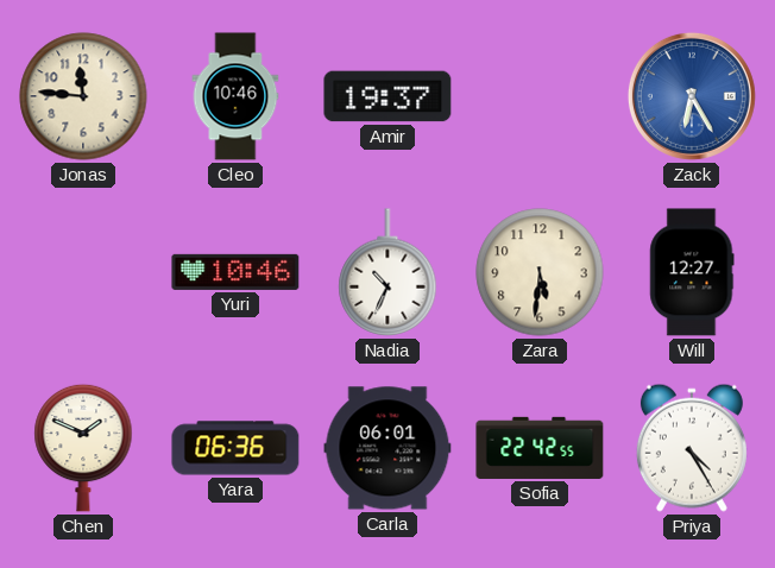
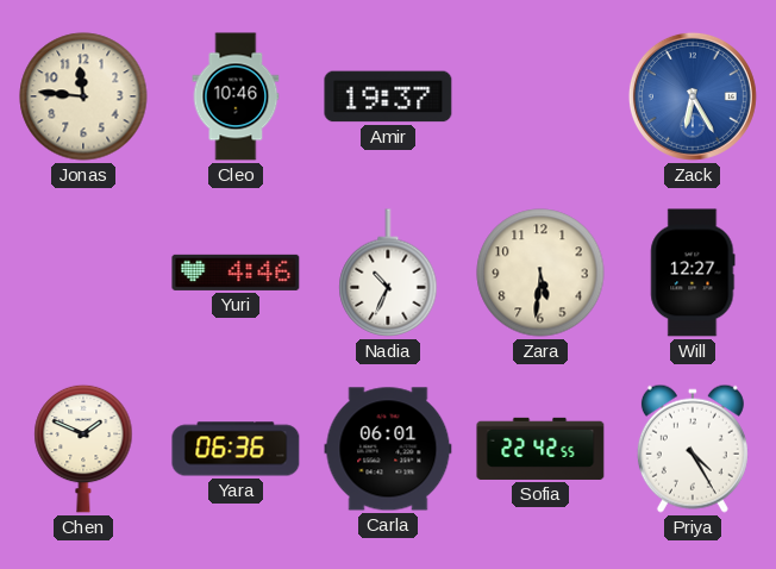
Yuri: 10:46 -> 4:46
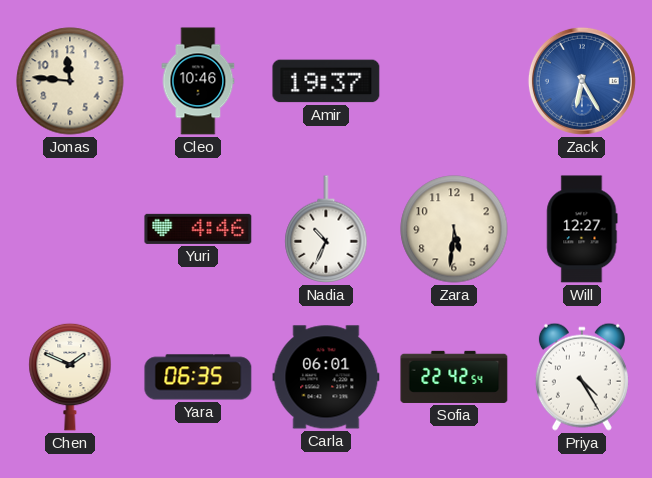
Yara: 06:36 -> 06:35
Sofia: 22:42:55 -> 22:42:54
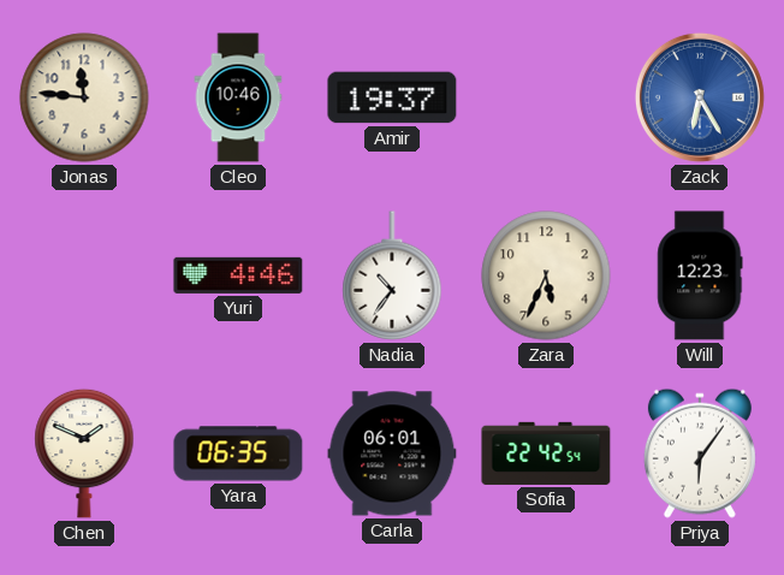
Nadia: 10:34 -> 10:36
Zara: 5:31 -> 5:34
Will: 12:27 -> 12:23
Priya: 4:25 -> 6:06
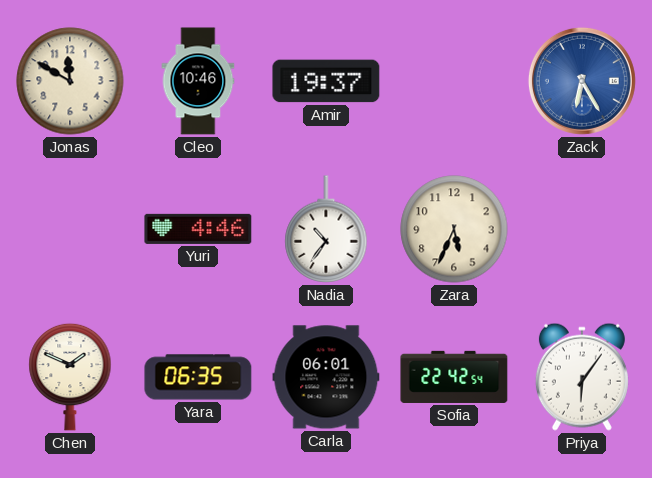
Jonas: 11:46 -> 11:50
Will: 12:23 -> none
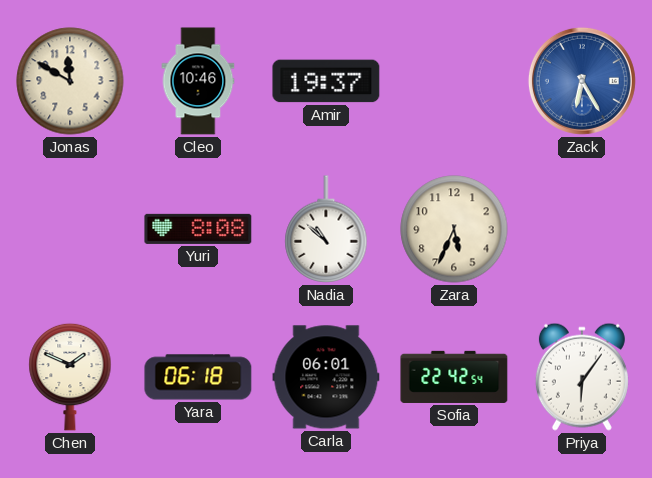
Yuri: 4:46 -> 8:08
Nadia: 10:36 -> 10:52
Yara: 06:35 -> 06:18
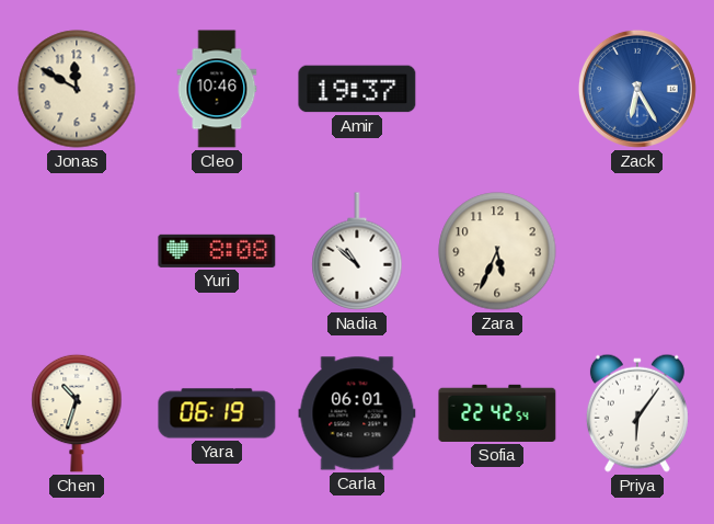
Chen: 1:49 -> 10:33
Yara: 06:18 -> 06:19
